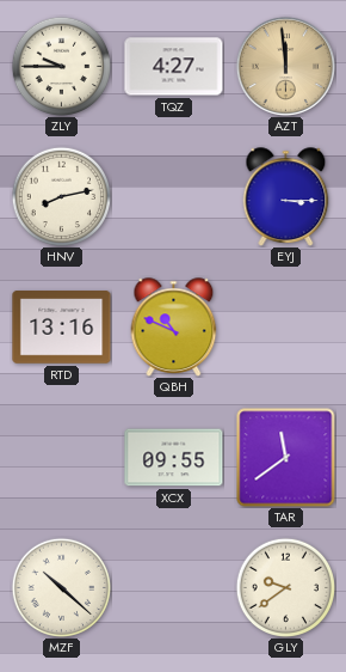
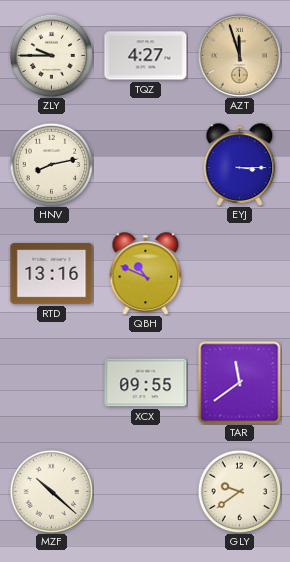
AZT: 11:59 -> 11:57
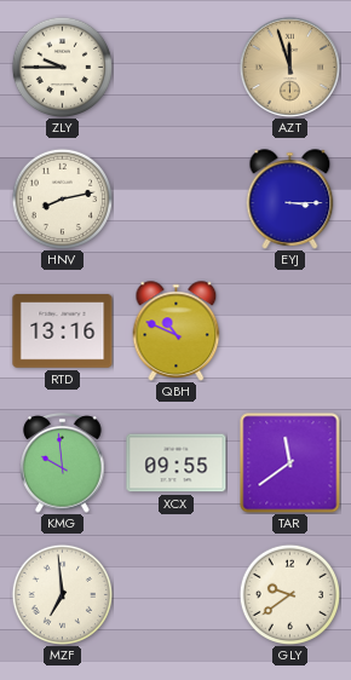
TQZ: 4:27 -> none
KMG: none -> 9:59
MZF: 10:22 -> 6:59
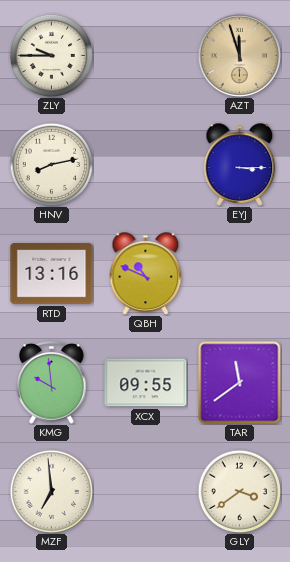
GLY: 9:39 -> 3:39
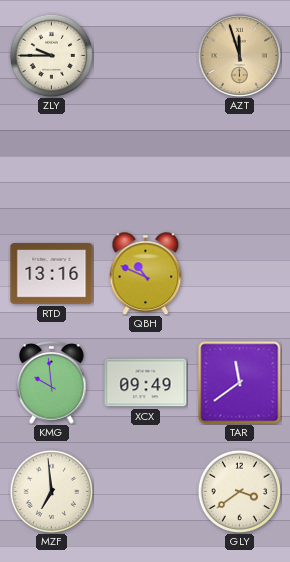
HNV: 8:13 -> none
EYJ: 3:15 -> none
XCX: 09:55 -> 09:49
